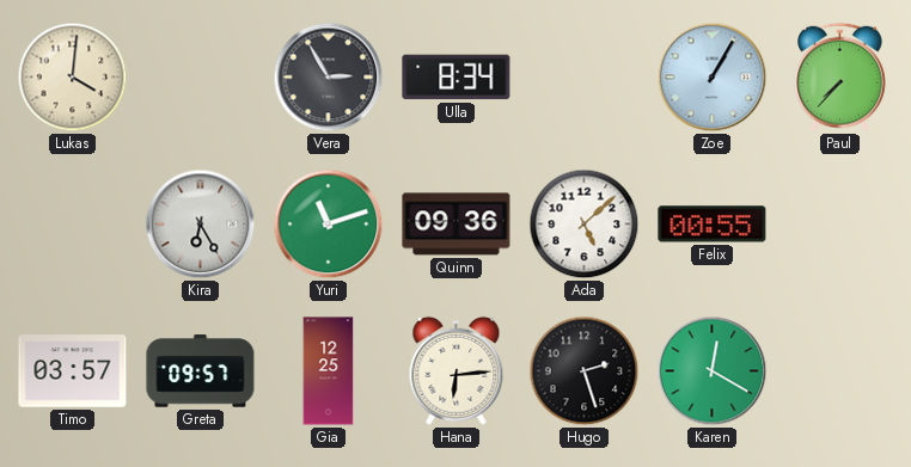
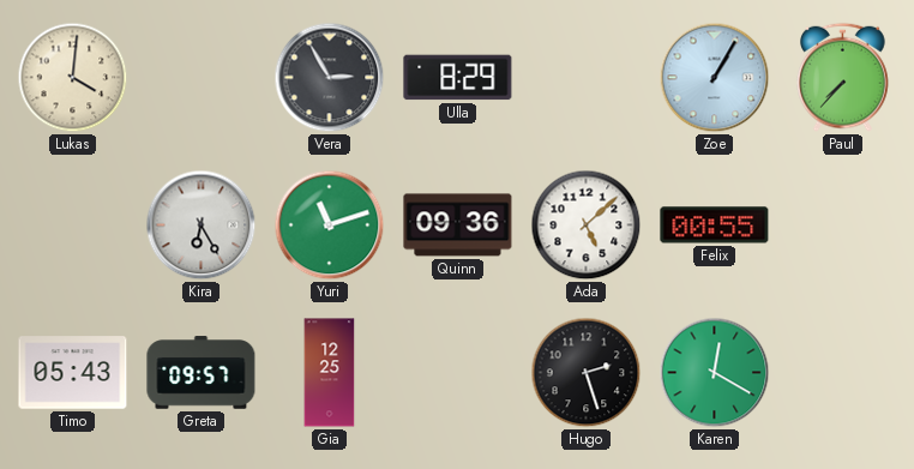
Ulla: 8:34 -> 8:29
Timo: 03:57 -> 05:43
Hana: 6:14 -> none
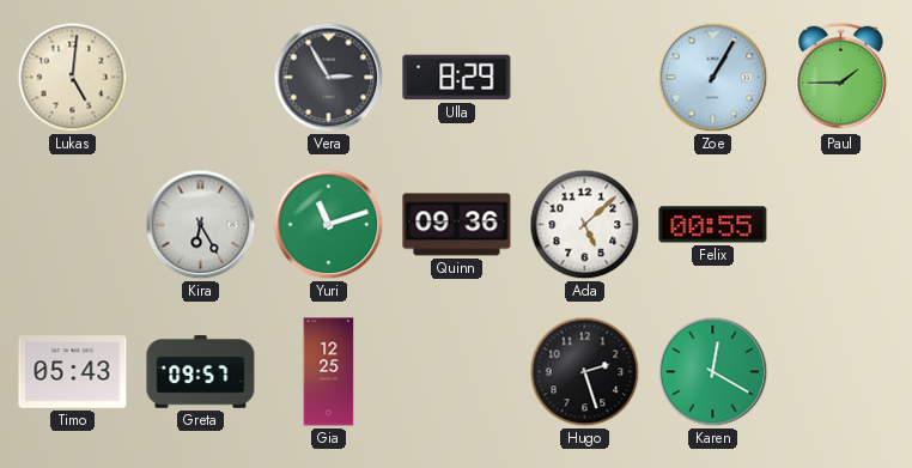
Lukas: 4:01 -> 5:01
Paul: 7:37 -> 1:45
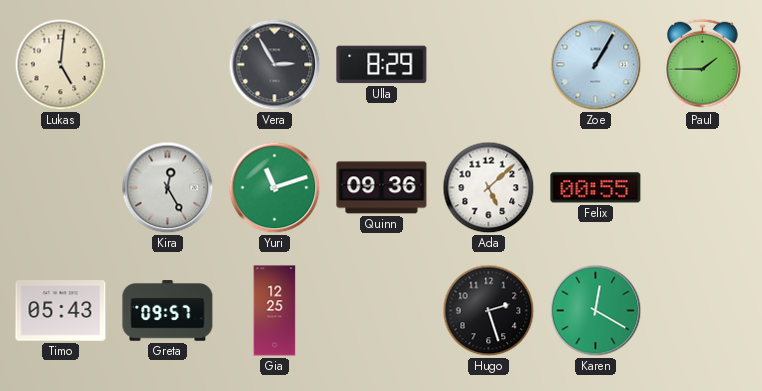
Kira: 6:25 -> 12:25
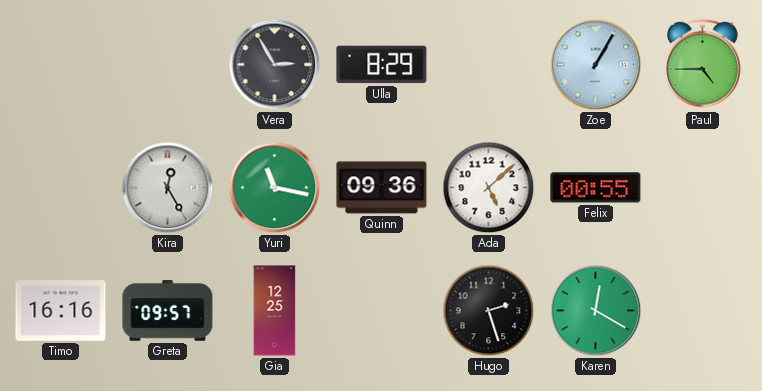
Lukas: 5:01 -> none
Paul: 1:45 -> 4:45
Yuri: 11:12 -> 11:17
Timo: 05:43 -> 16:16
